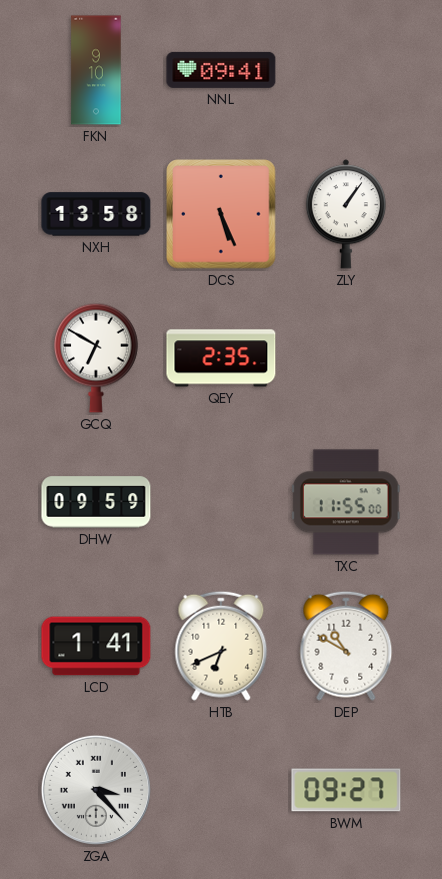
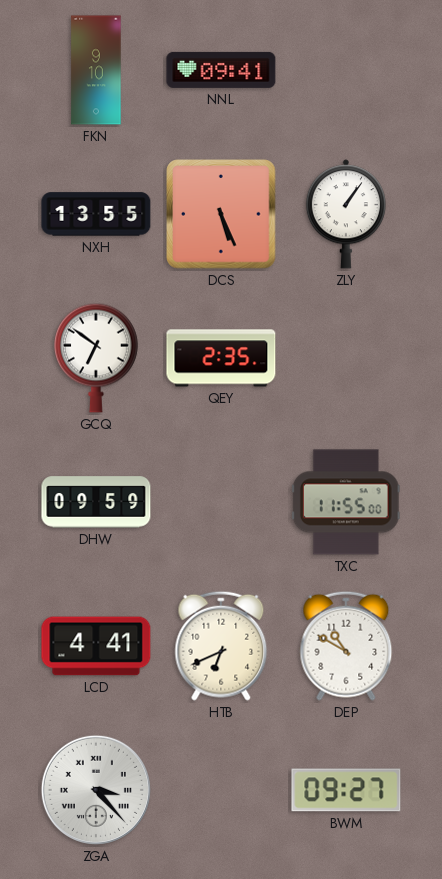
NXH: 13:58 -> 13:55
GCQ: 6:50 -> 6:51
LCD: 1:41 -> 4:41
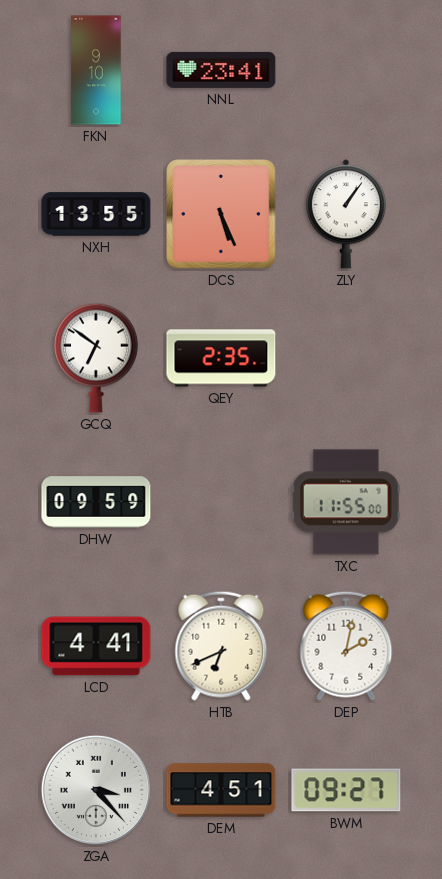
NNL: 09:41 -> 23:41
DEP: 10:50 -> 2:02
DEM: none -> 4:51
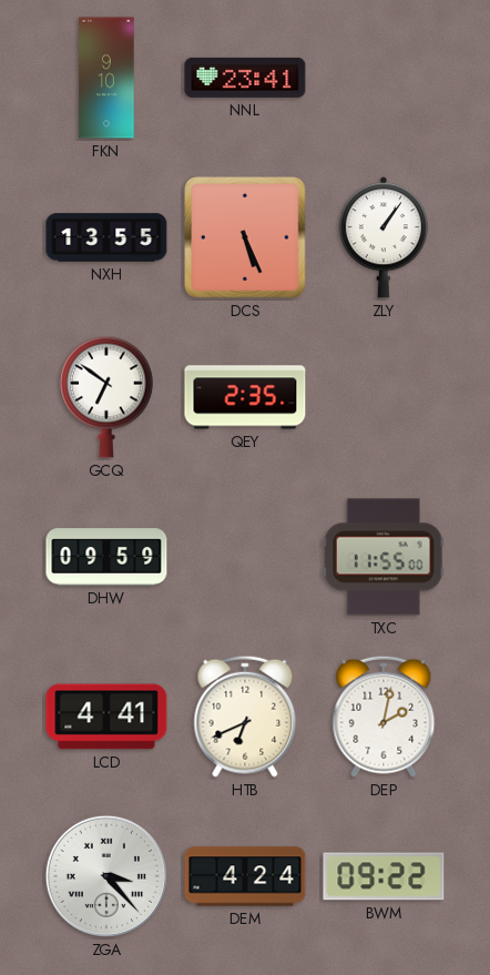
DEM: 4:51 -> 4:24
BWM: 09:27 -> 09:22
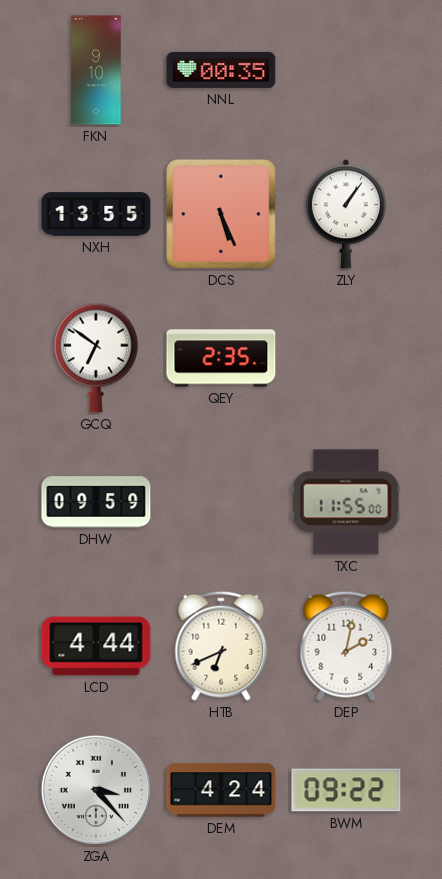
NNL: 23:41 -> 00:35
LCD: 4:41 -> 4:44
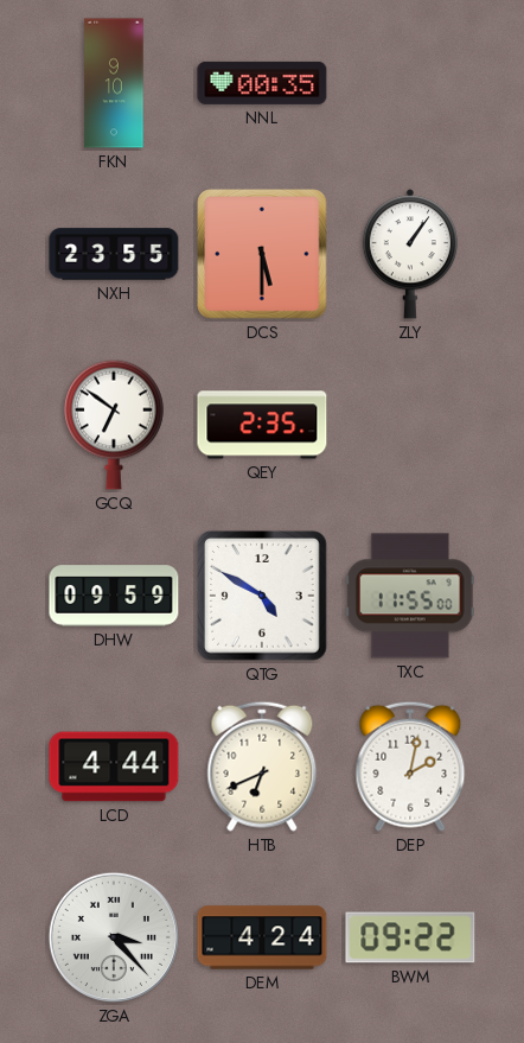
NXH: 13:55 -> 23:55
DCS: 5:26 -> 5:30
QTG: none -> 4:50
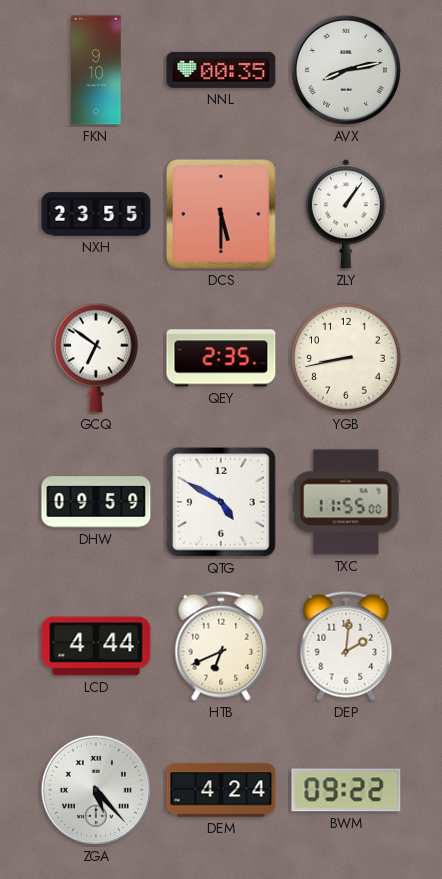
AVX: none -> 8:13
YGB: none -> 8:43
DEP: 2:02 -> 2:01
ZGA: 3:23 -> 5:23
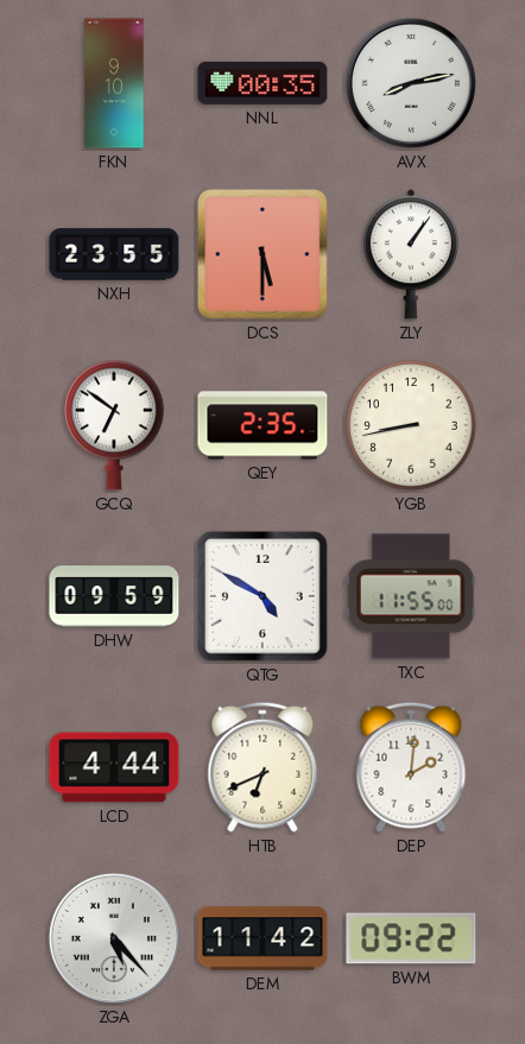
DEM: 4:24 -> 11:42
